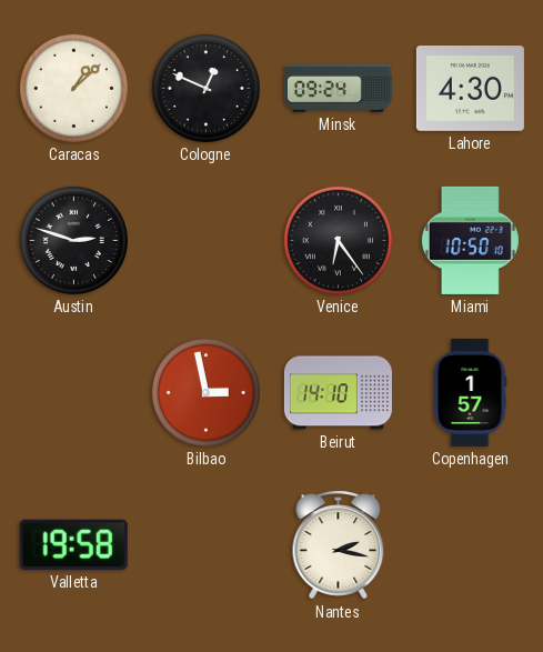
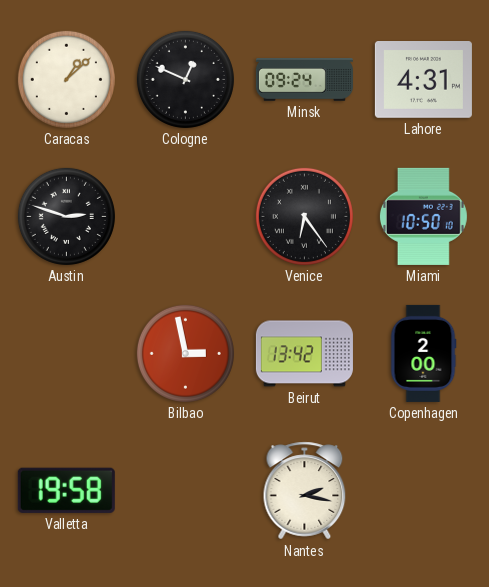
Lahore: 4:30 -> 4:31
Beirut: 14:10 -> 13:42
Copenhagen: 1:57 -> 2:00
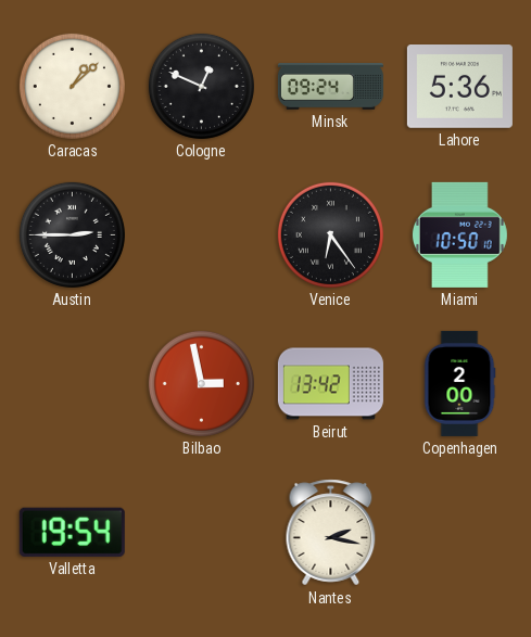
Lahore: 4:31 -> 5:36
Austin: 2:48 -> 2:45
Valletta: 19:58 -> 19:54
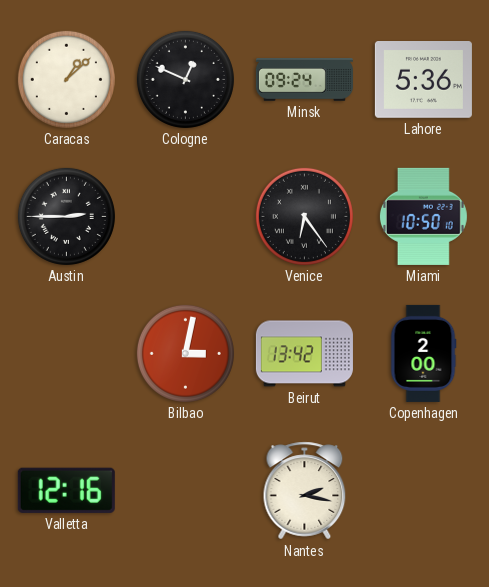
Bilbao: 2:58 -> 3:02
Valletta: 19:54 -> 12:16
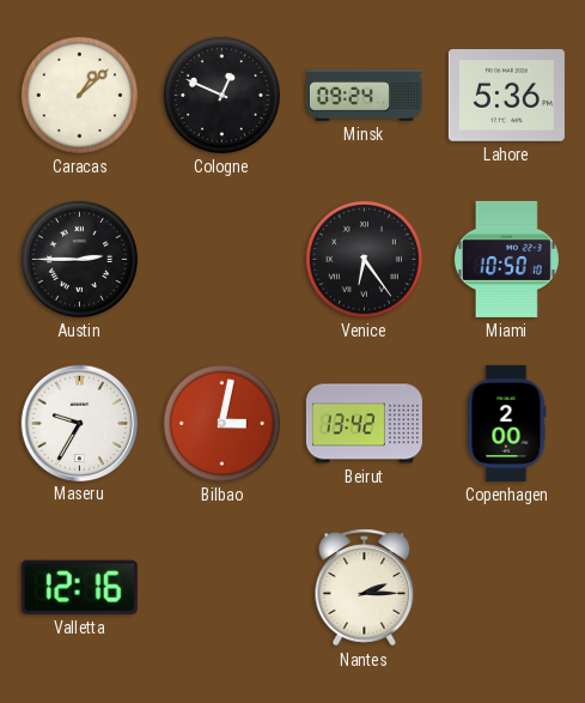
Maseru: none -> 9:35
Nantes: 2:17 -> 2:15
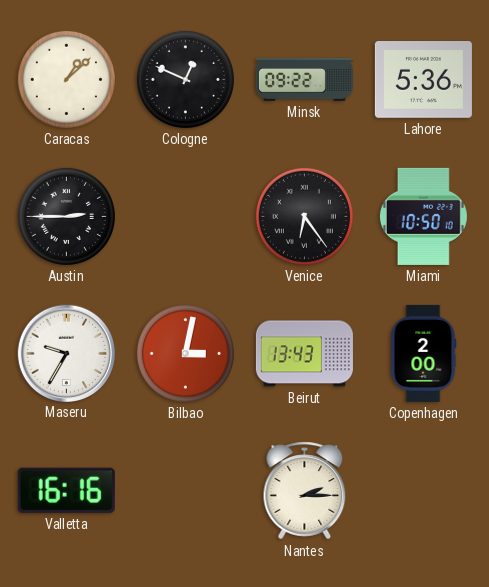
Minsk: 09:24 -> 09:22
Beirut: 13:42 -> 13:43
Valletta: 12:16 -> 16:16
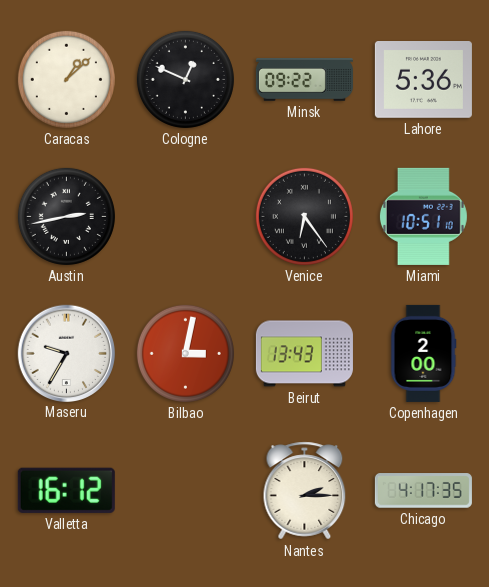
Austin: 2:45 -> 2:43
Miami: 10:50 -> 10:51
Valletta: 16:16 -> 16:12
Chicago: none -> 4:17
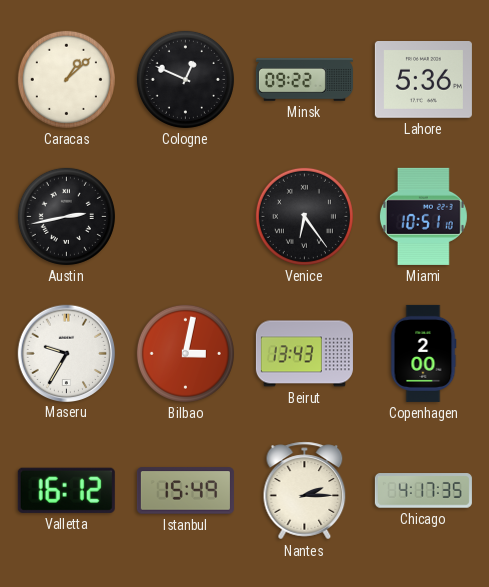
Istanbul: none -> 15:49
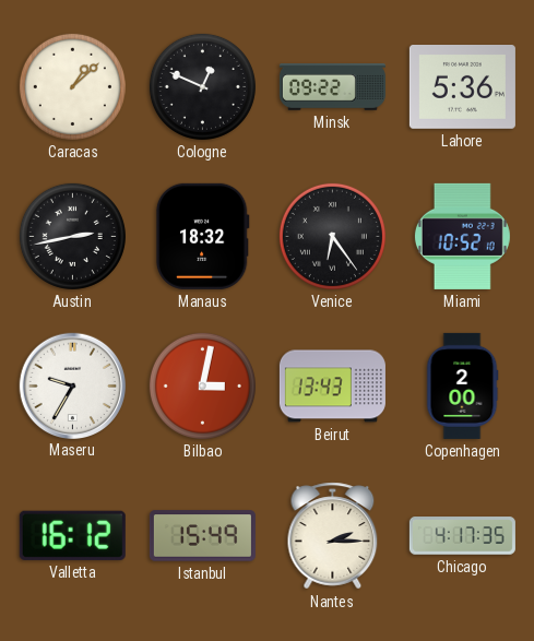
Manaus: none -> 18:32
Miami: 10:51 -> 10:52
